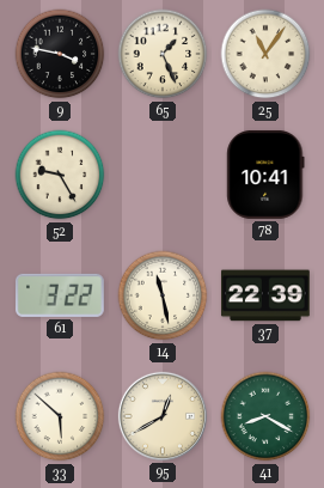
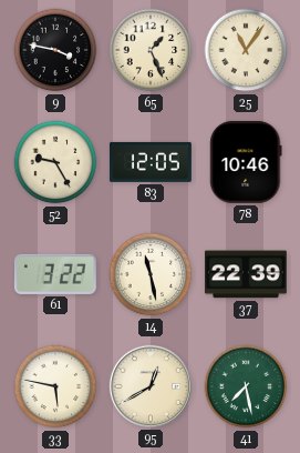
83: none -> 12:05
78: 10:41 -> 10:46
33: 5:52 -> 5:47
41: 8:20 -> 7:28
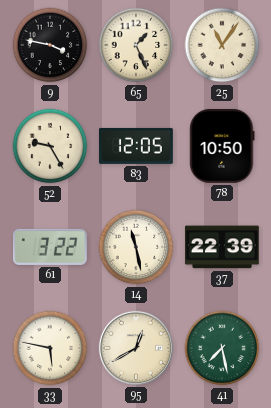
78: 10:46 -> 10:50
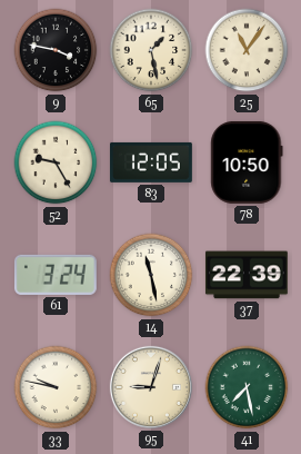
65: 1:26 -> 1:28
61: 3:22 -> 3:24
33: 5:47 -> 9:47
95: 12:40 -> 9:03
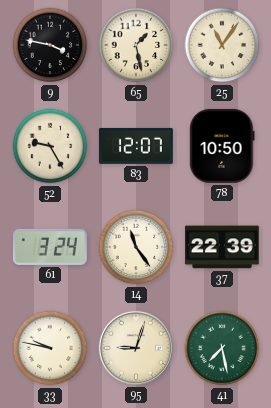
83: 12:05 -> 12:07
14: 11:28 -> 11:24
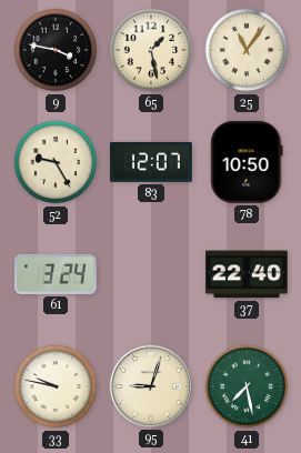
14: 11:24 -> none
37: 22:39 -> 22:40
